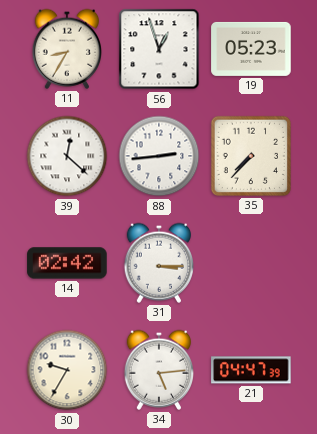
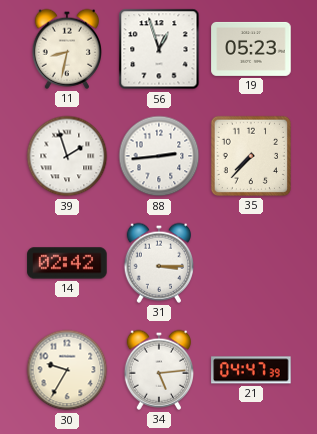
11: 8:35 -> 8:32
39: 12:22 -> 1:57
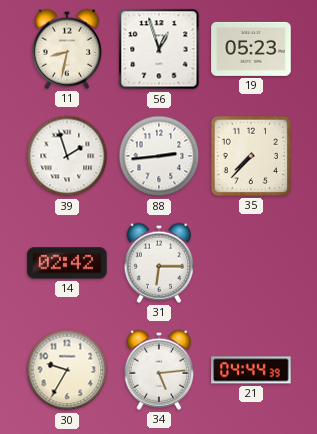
31: 3:15 -> 6:15
21: 04:47 -> 04:44
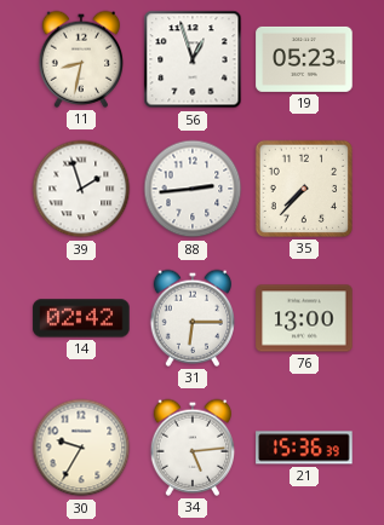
76: none -> 13:00
21: 04:44 -> 15:36
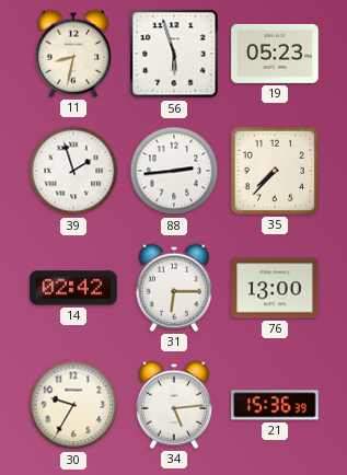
56: 12:57 -> 5:57
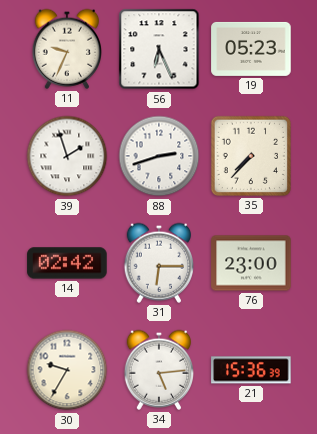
11: 8:32 -> 9:34
56: 5:57 -> 6:26
88: 2:44 -> 2:42
76: 13:00 -> 23:00
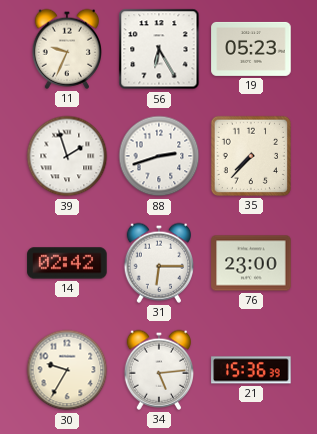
56: 6:26 -> 6:25
